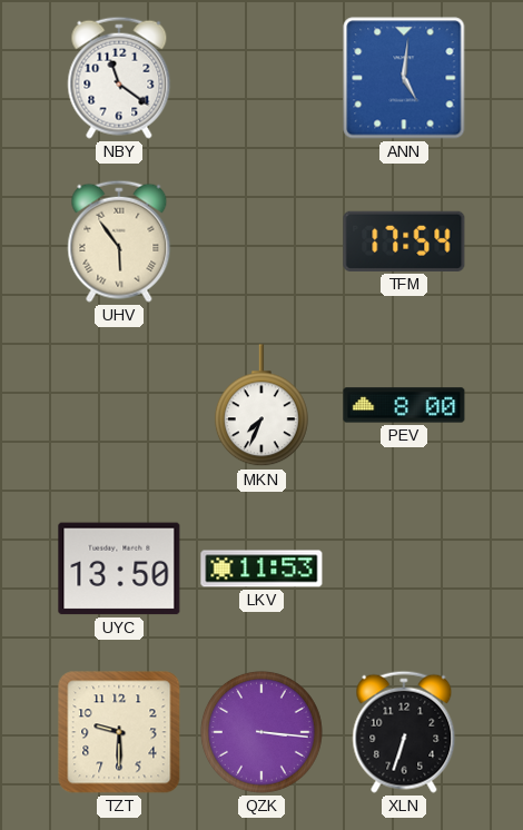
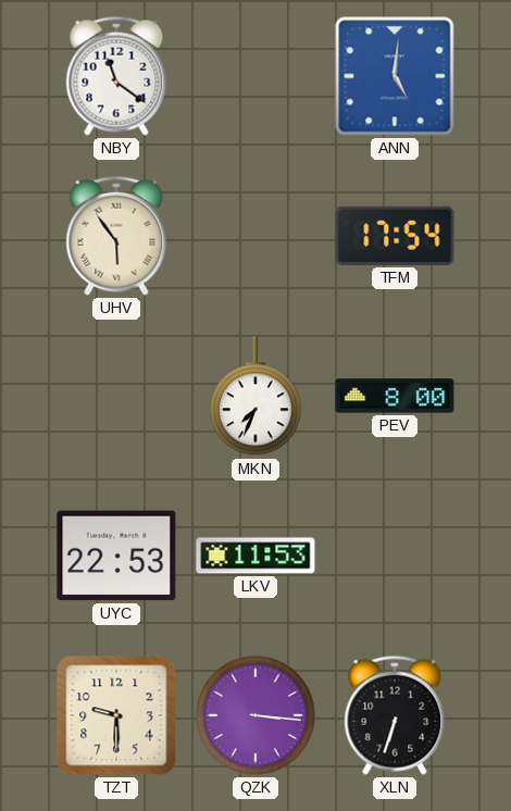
UYC: 13:50 -> 22:53
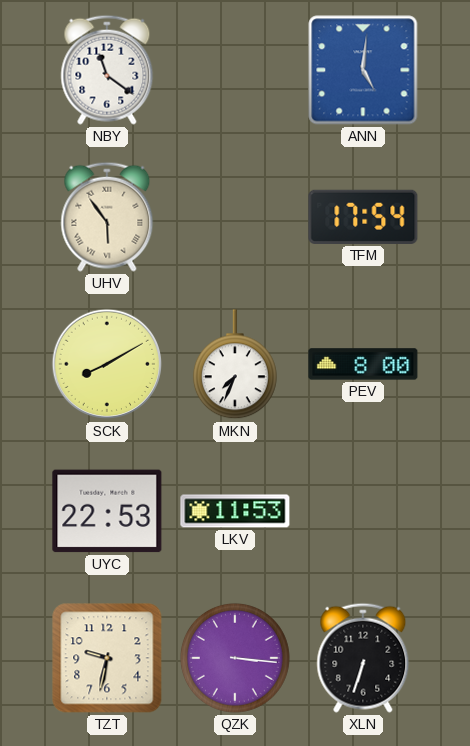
SCK: none -> 8:10
TZT: 9:30 -> 9:32
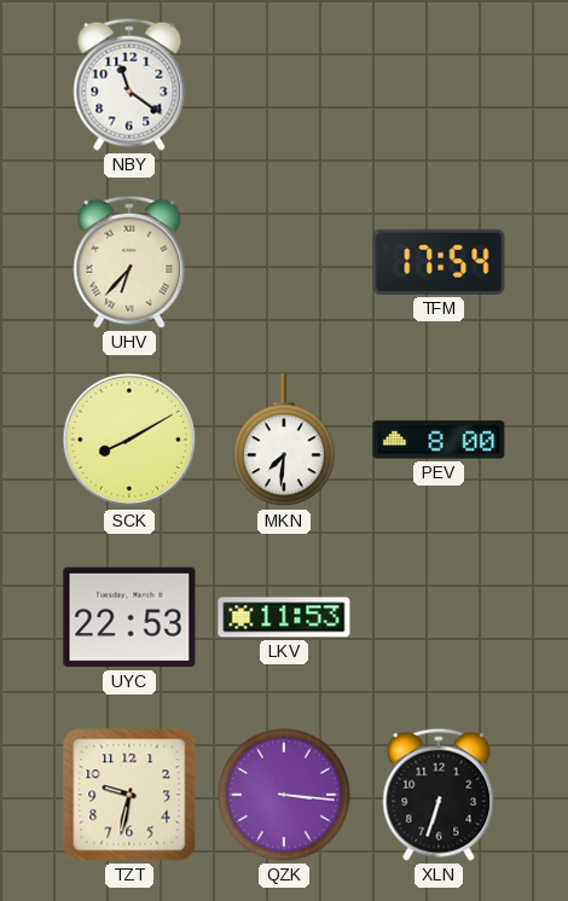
ANN: 5:01 -> none
UHV: 5:54 -> 6:37
MKN: 7:34 -> 7:31
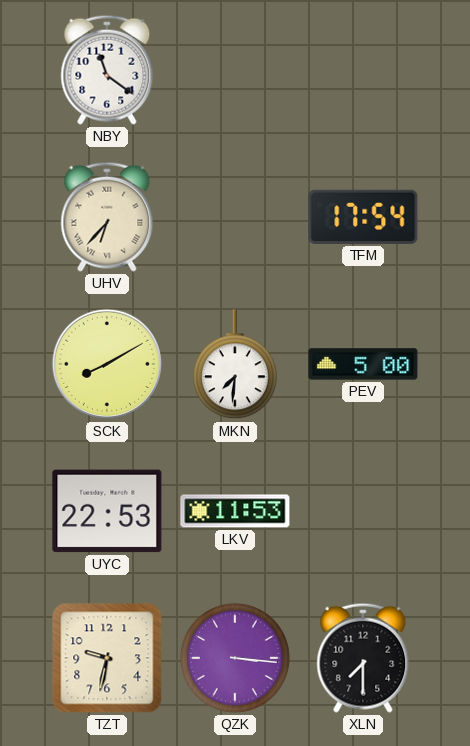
PEV: 8:00 -> 5:00
XLN: 6:33 -> 7:30
